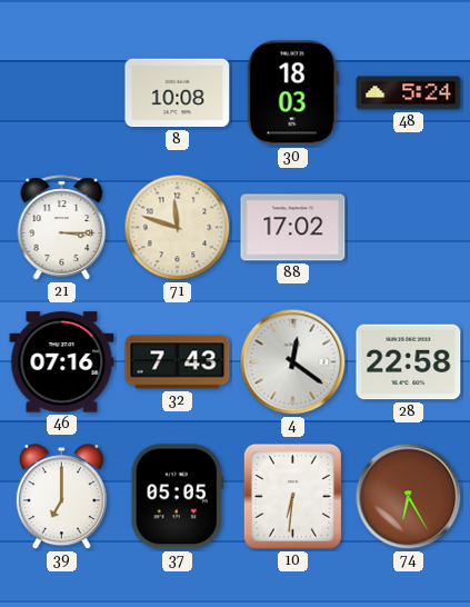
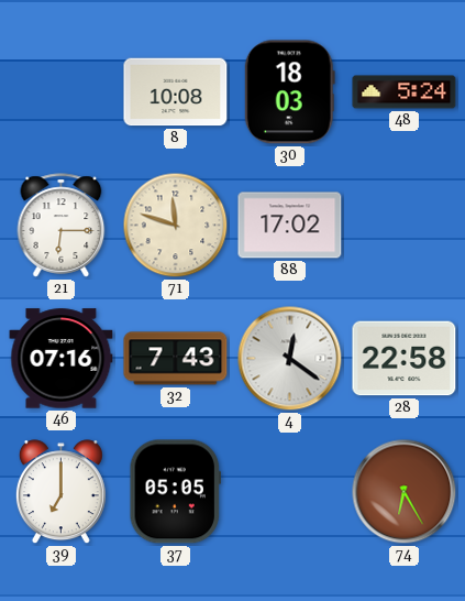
21: 3:15 -> 6:15
10: 6:31 -> none
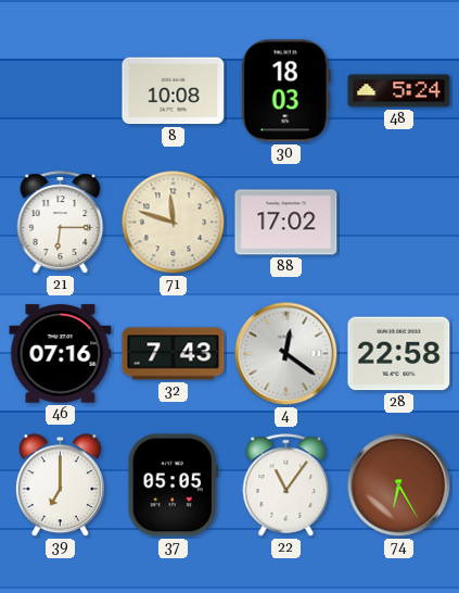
22: none -> 11:06
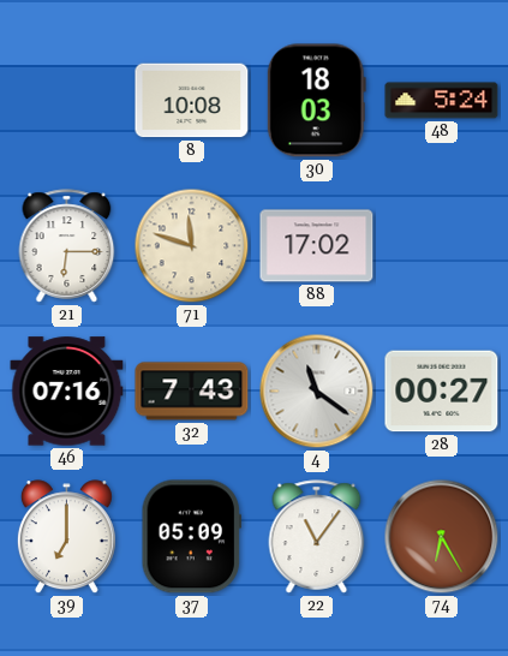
4: 12:21 -> 11:21
28: 22:58 -> 00:27
37: 05:05 -> 05:09
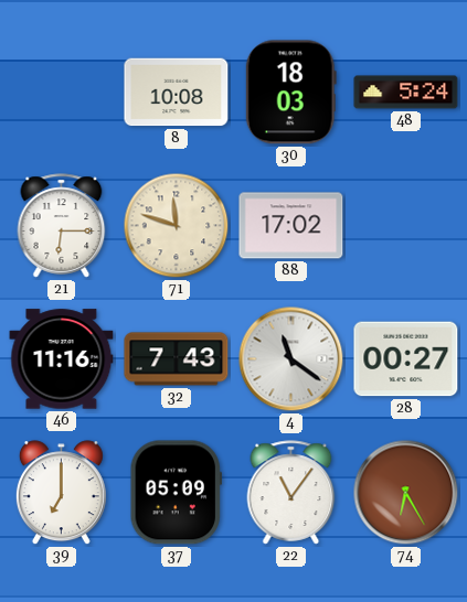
46: 07:16 -> 11:16
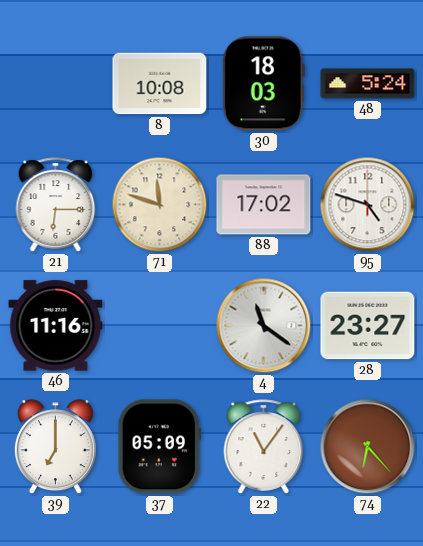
95: none -> 4:48
32: 7:43 -> none
28: 00:27 -> 23:27
74: 6:25 -> 6:23
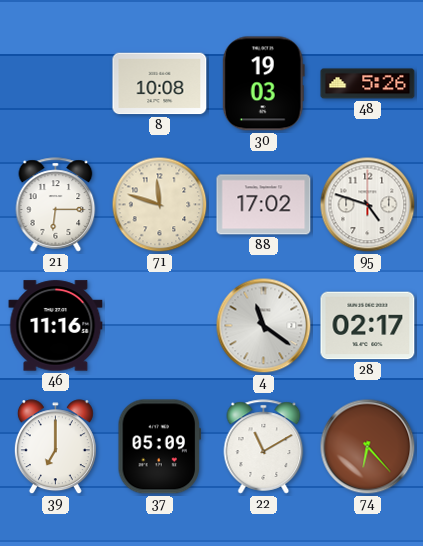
30: 18:03 -> 19:03
48: 5:24 -> 5:26
28: 23:27 -> 02:17
22: 11:06 -> 11:10
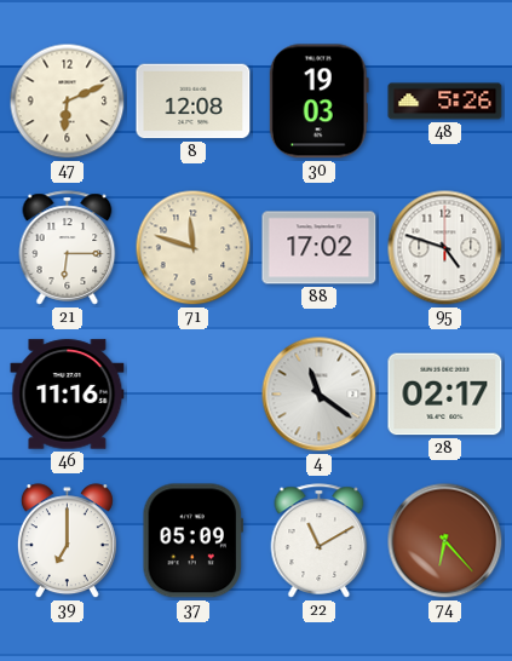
47: none -> 6:11
8: 10:08 -> 12:08
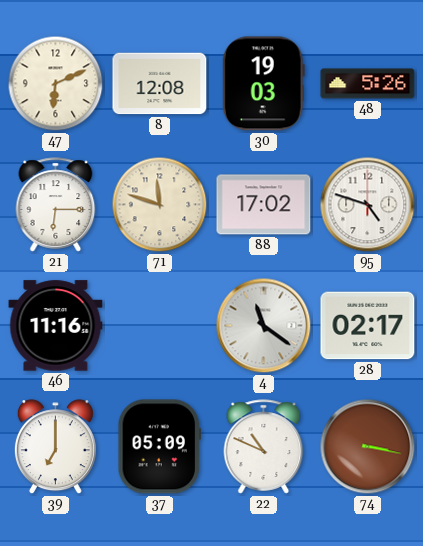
22: 11:10 -> 10:49
74: 6:23 -> 3:17
